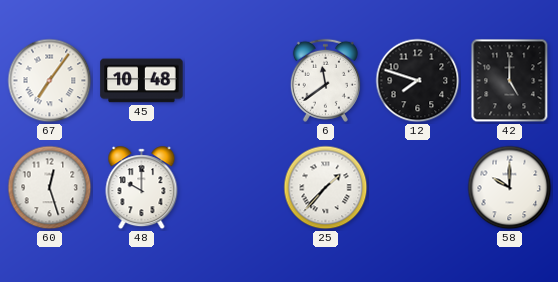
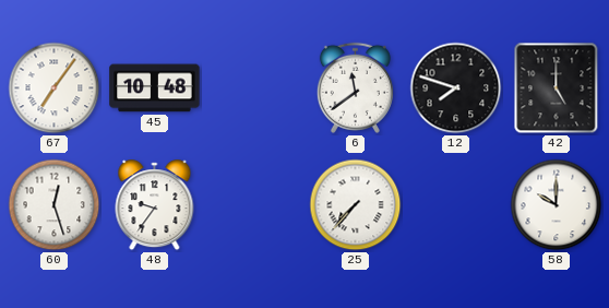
48: 10:00 -> 9:36
25: 1:37 -> 7:37
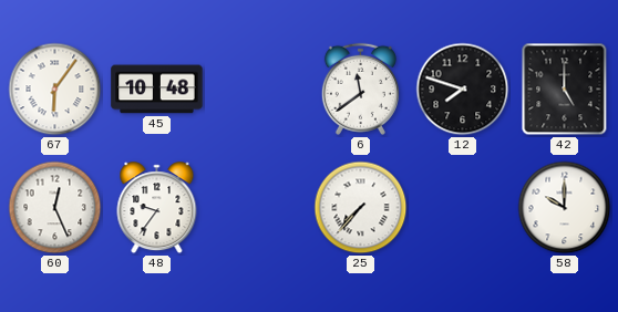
67: 7:06 -> 6:06
60: 12:27 -> 12:26
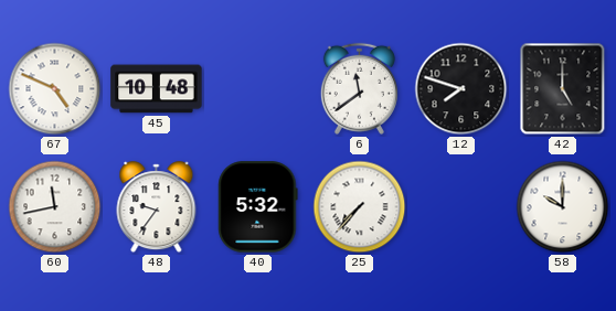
67: 6:06 -> 4:49
60: 12:26 -> 11:43
40: none -> 5:32
